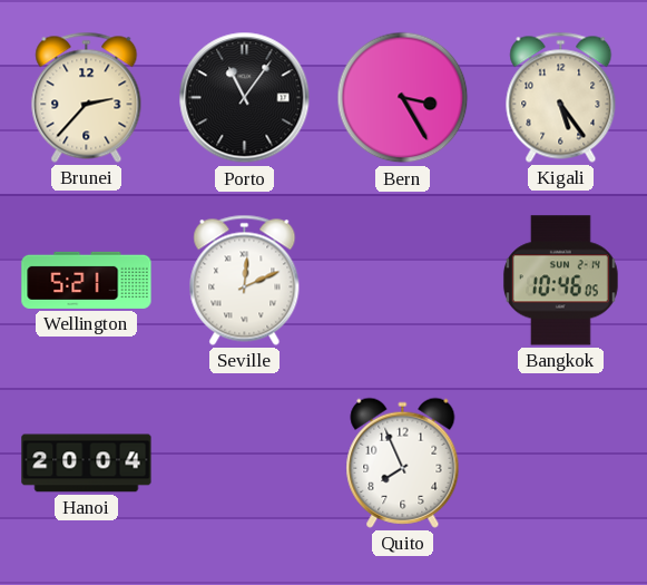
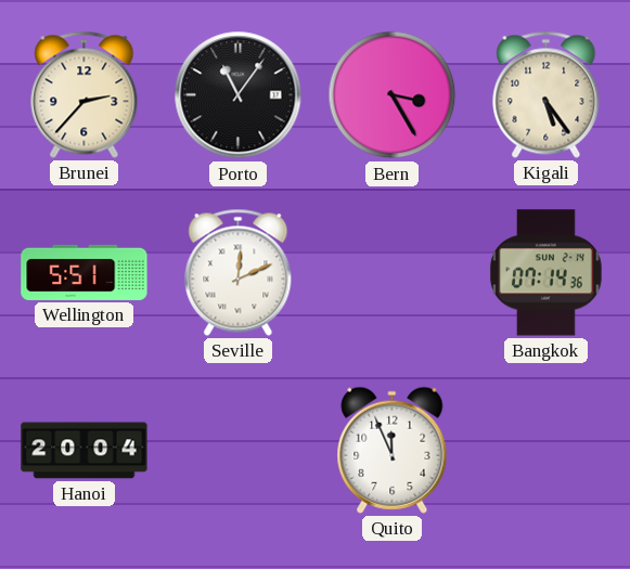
Wellington: 5:21 -> 5:51
Bangkok: 10:46 -> 07:14
Quito: 7:56 -> 11:56
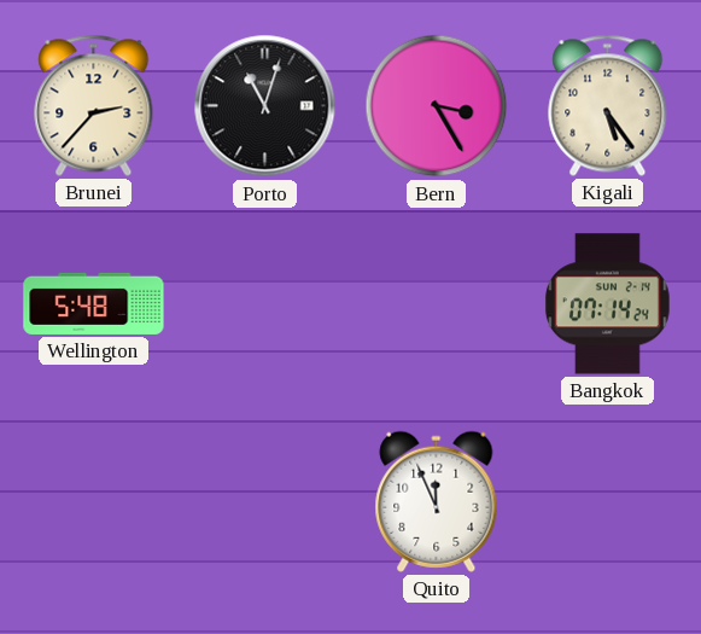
Porto: 11:06 -> 11:03
Wellington: 5:51 -> 5:48
Seville: 12:11 -> none
Bangkok: 07:14:36 -> 07:14:24
Hanoi: 20:04 -> none
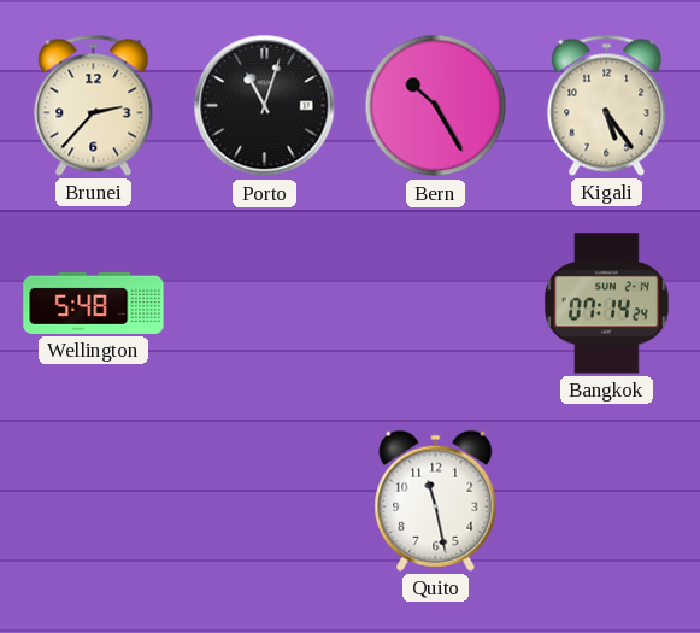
Bern: 3:25 -> 10:25
Quito: 11:56 -> 11:28
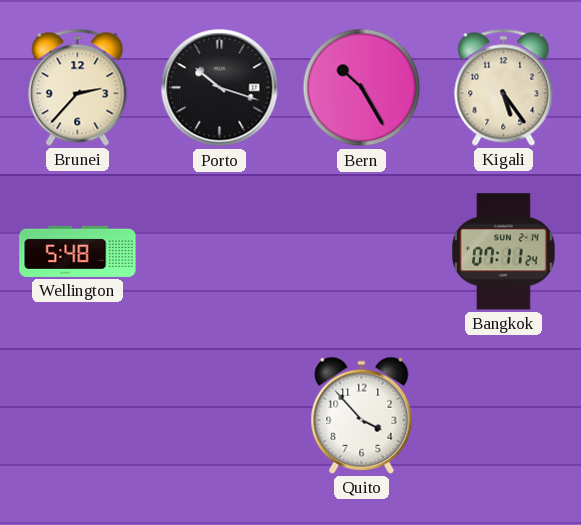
Porto: 11:03 -> 10:18
Bangkok: 07:14 -> 07:11
Quito: 11:28 -> 3:53
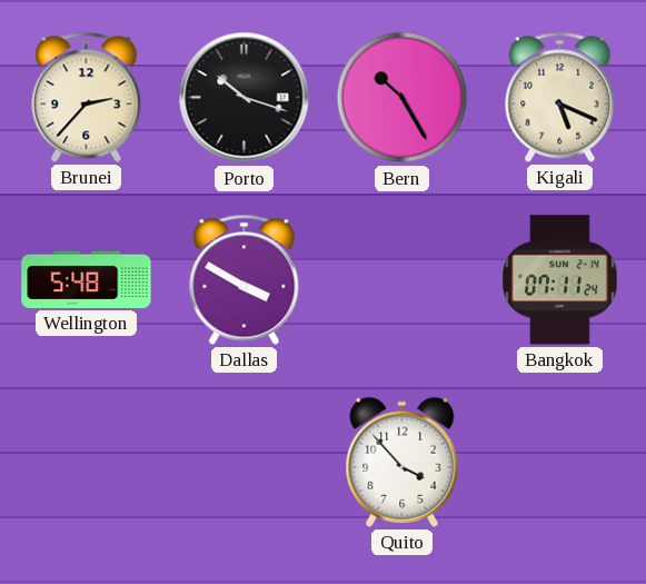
Kigali: 5:24 -> 5:19
Dallas: none -> 3:50
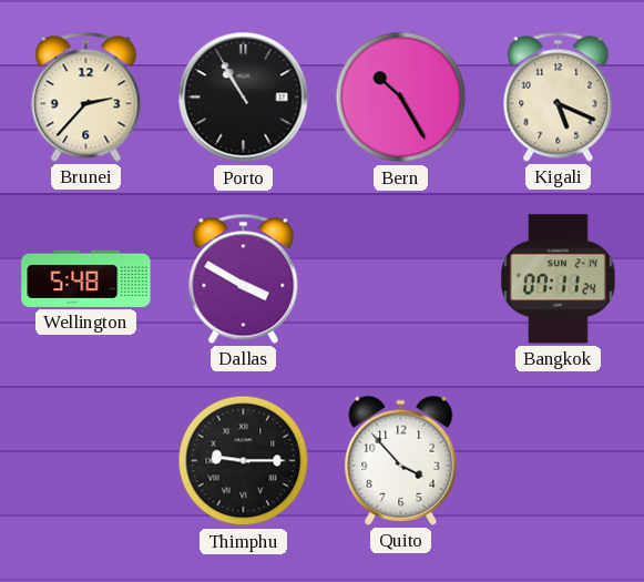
Porto: 10:18 -> 10:55
Thimphu: none -> 9:15
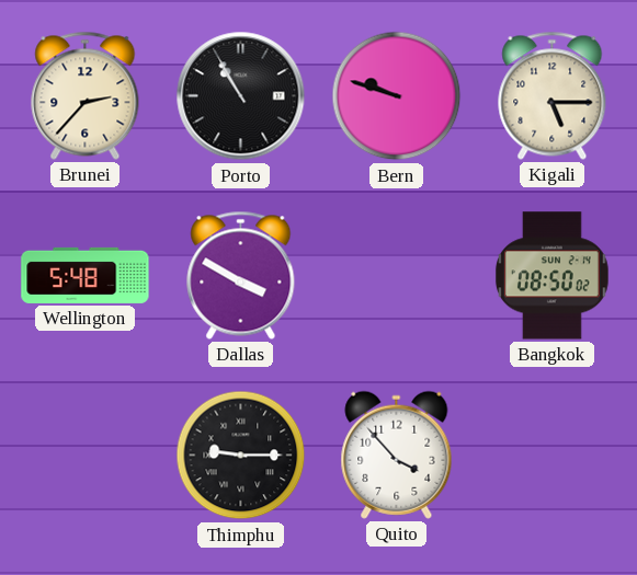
Bern: 10:25 -> 9:48
Kigali: 5:19 -> 5:15
Bangkok: 07:11 -> 08:50
